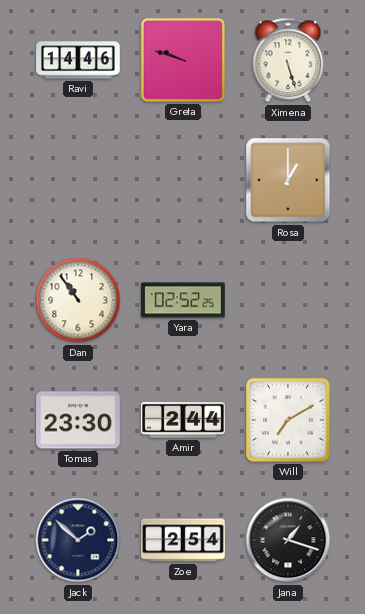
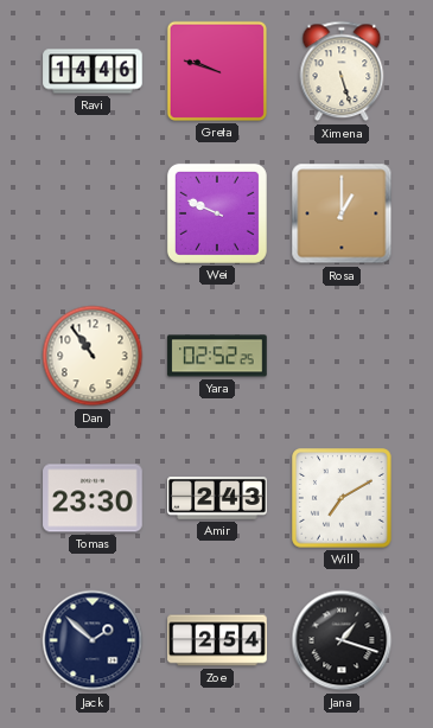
Wei: none -> 9:49
Amir: 2:44 -> 2:43
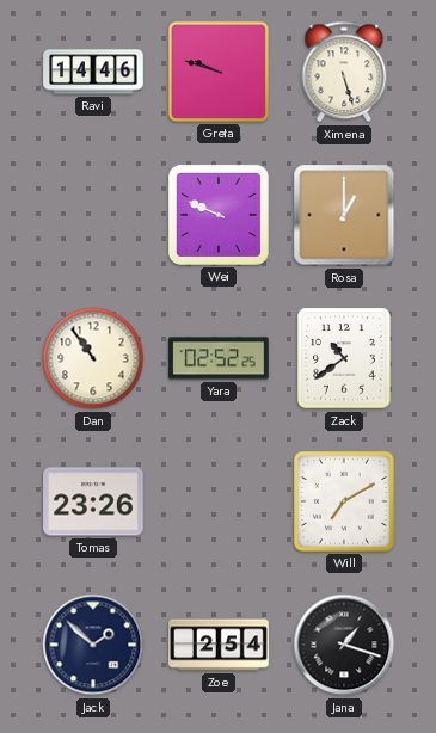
Zack: none -> 10:39
Tomas: 23:30 -> 23:26
Amir: 2:43 -> none
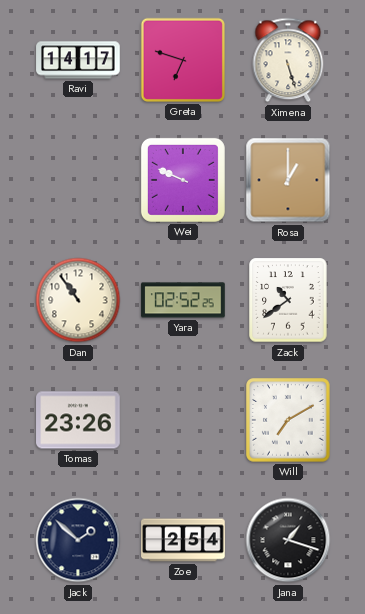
Ravi: 14:46 -> 14:17
Greta: 9:48 -> 6:48
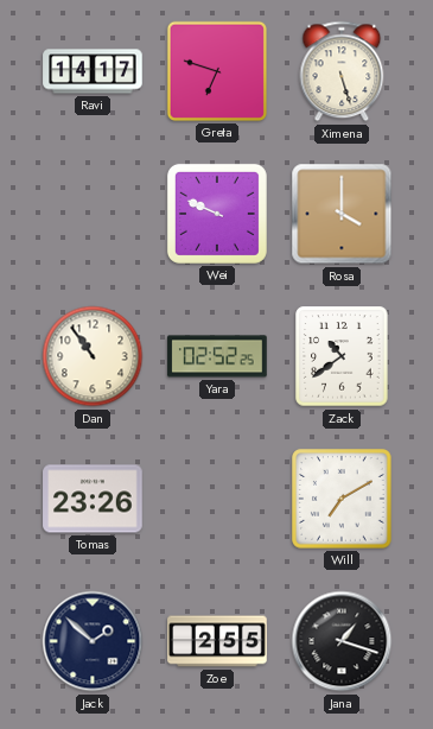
Rosa: 1:00 -> 4:00
Zoe: 2:54 -> 2:55
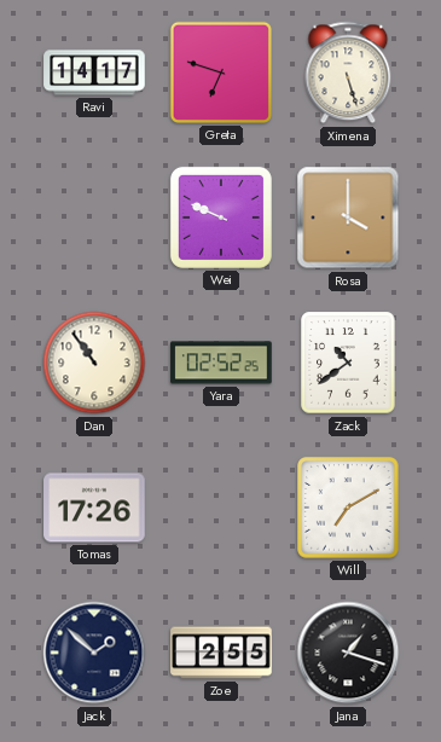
Tomas: 23:26 -> 17:26
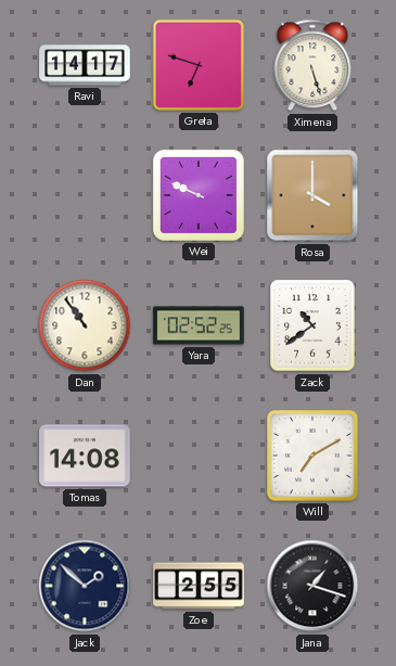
Tomas: 17:26 -> 14:08
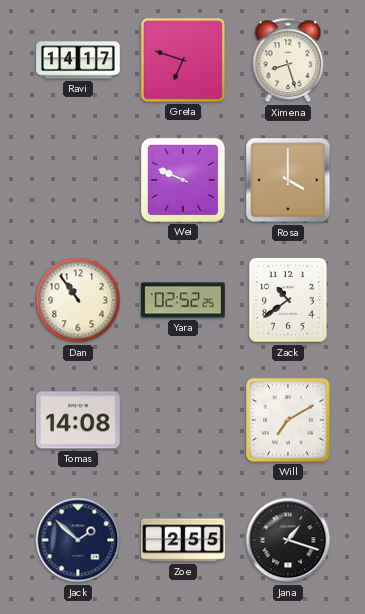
Ximena: 5:27 -> 8:27
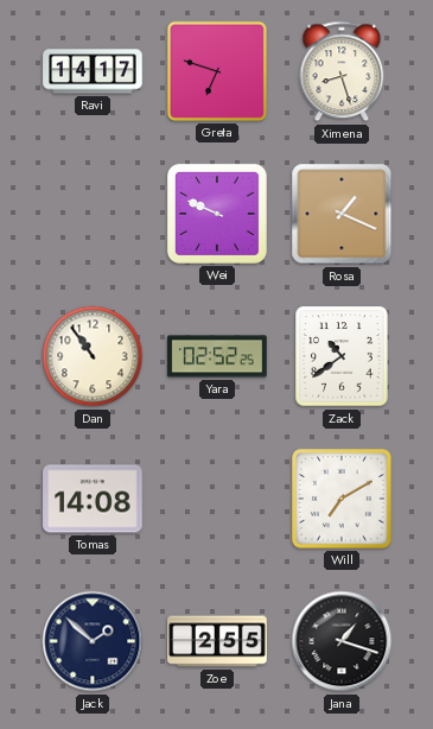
Rosa: 4:00 -> 1:19
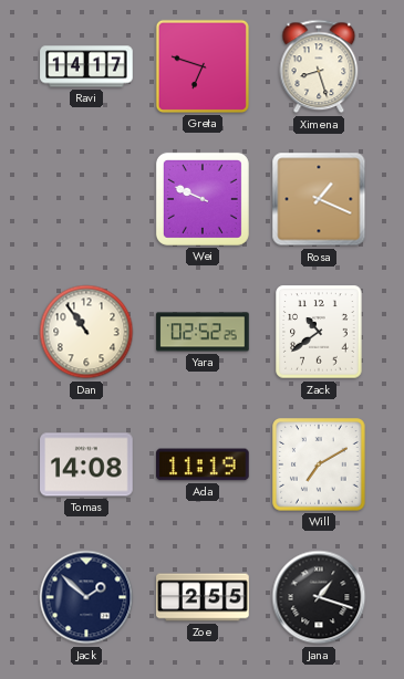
Ada: none -> 11:19
